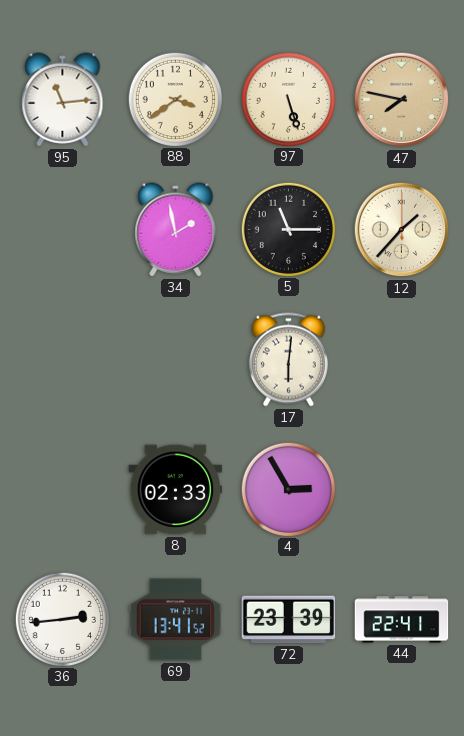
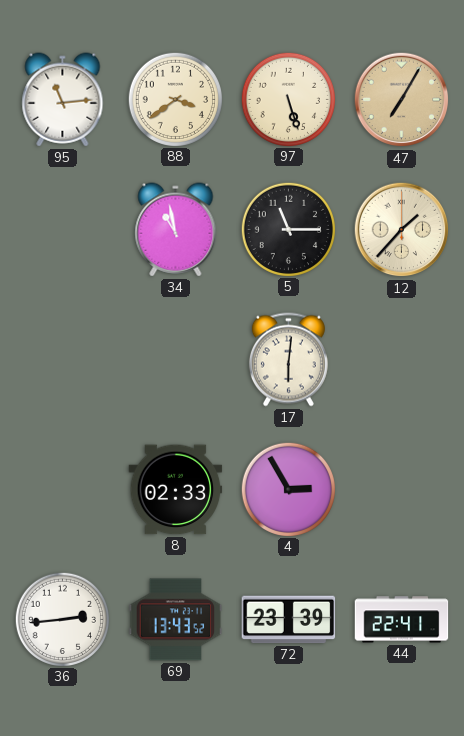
47: 7:47 -> 7:05
34: 1:58 -> 10:58
69: 13:41 -> 13:43
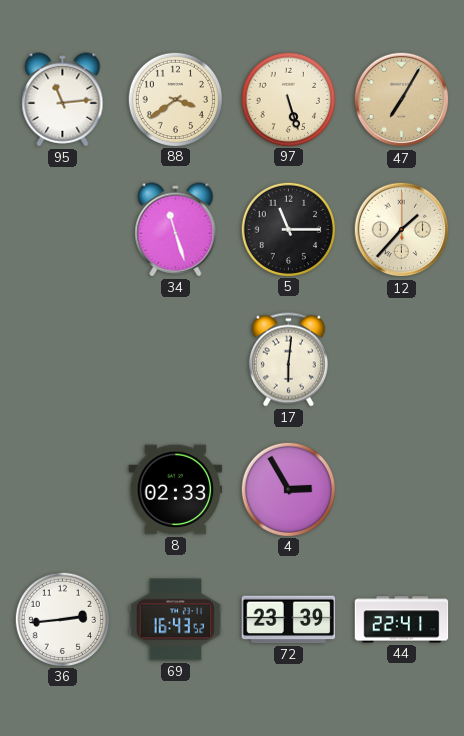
34: 10:58 -> 11:27
69: 13:43 -> 16:43
